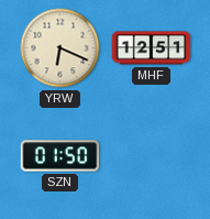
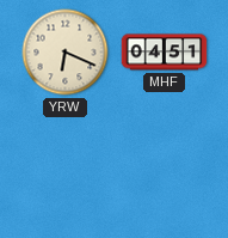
MHF: 12:51 -> 04:51
SZN: 01:50 -> none
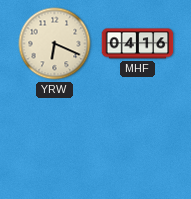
MHF: 04:51 -> 04:16
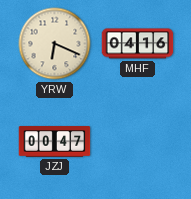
JZJ: none -> 00:47
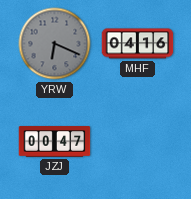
YRW dial: cream -> grey
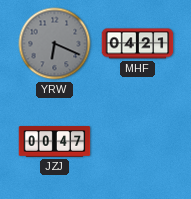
MHF: 04:16 -> 04:21
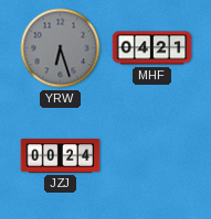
YRW: 6:19 -> 6:27
JZJ: 00:47 -> 00:24
